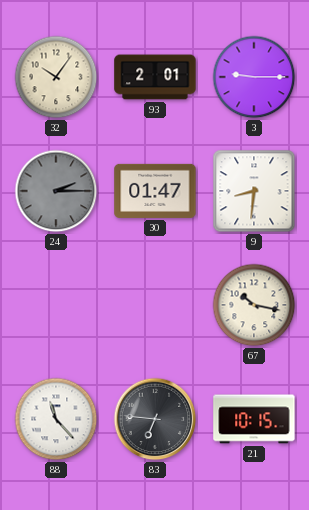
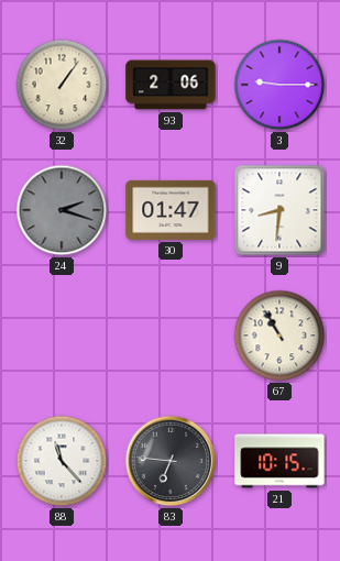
32: 10:06 -> 1:06
93: 2:01 -> 2:06
24: 2:15 -> 2:18
67: 10:17 -> 10:55
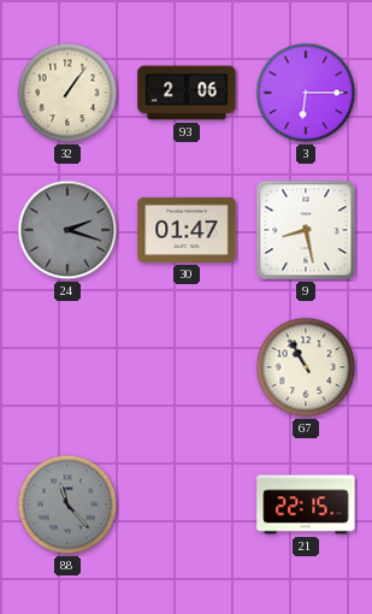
3: 9:15 -> 6:15
9: 8:31 -> 8:28
88 dial: white -> grey
83: 6:46 -> none
21: 10:15 -> 22:15
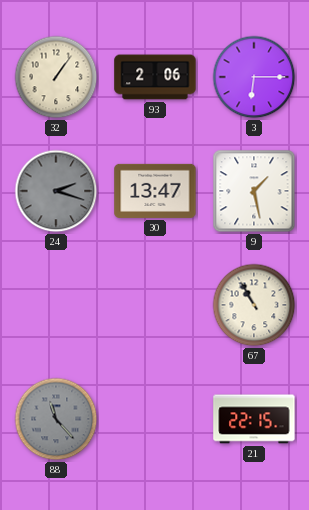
30: 01:47 -> 13:47
9: 8:28 -> 1:28
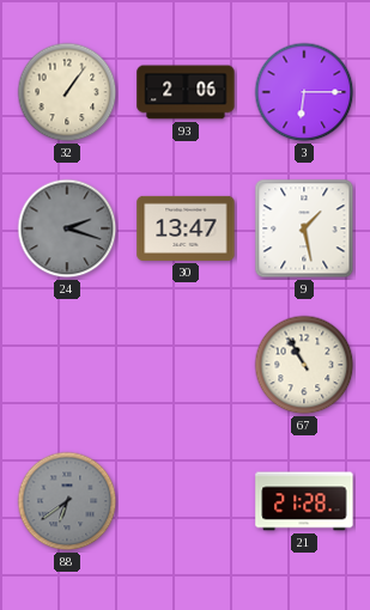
88: 11:23 -> 6:39
21: 22:15 -> 21:28
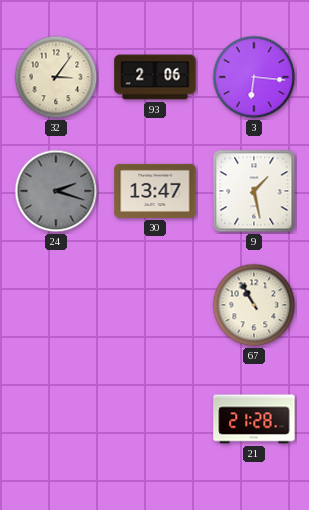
32: 1:06 -> 3:06
3: 6:15 -> 6:16
88: 6:39 -> none
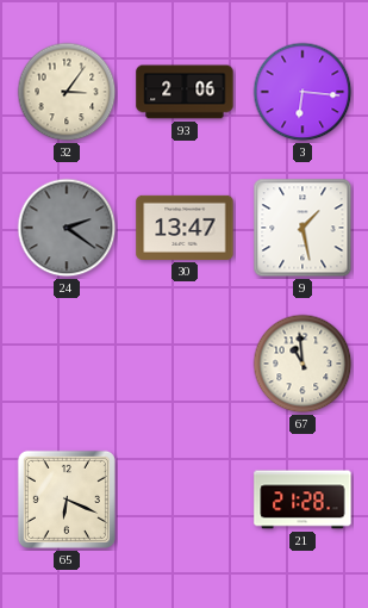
24: 2:18 -> 2:21
67: 10:55 -> 10:59
65: none -> 6:19
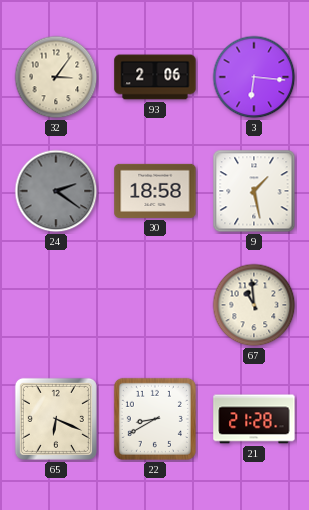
30: 13:47 -> 18:58
22: none -> 8:40
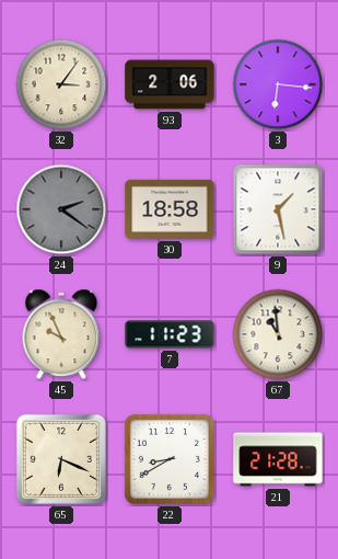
45: none -> 9:56
7: none -> 11:23
